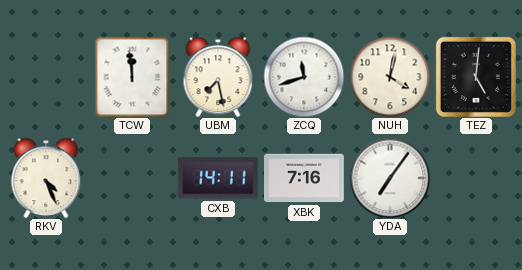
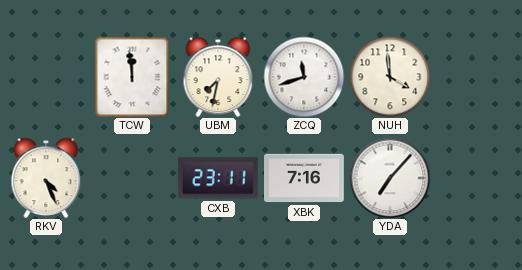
UBM: 7:28 -> 7:32
NUH: 4:02 -> 3:59
TEZ: 5:01 -> none
CXB: 14:11 -> 23:11
YDA: 7:06 -> 7:07
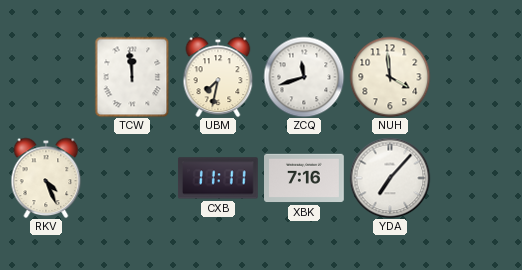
CXB: 23:11 -> 11:11
